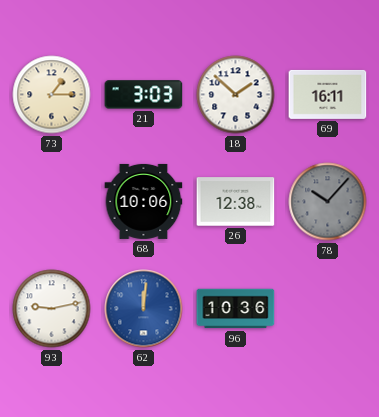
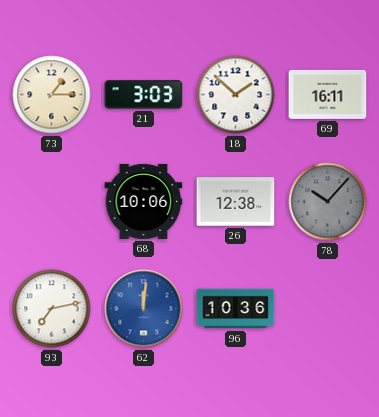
93: 9:13 -> 7:13
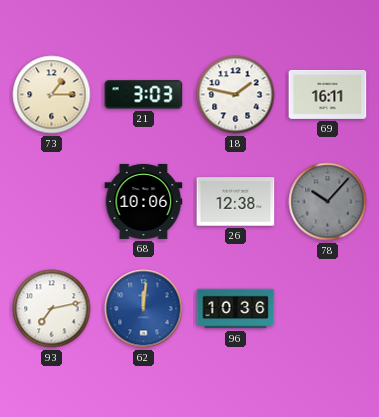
18: 1:52 -> 1:47
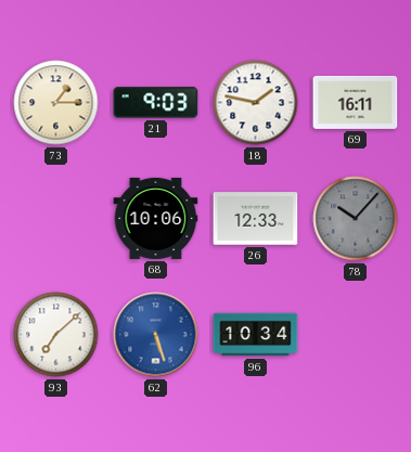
21: 3:03 -> 9:03
26: 12:38 -> 12:33
93: 7:13 -> 7:08
62: 12:01 -> 5:27
96: 10:36 -> 10:34
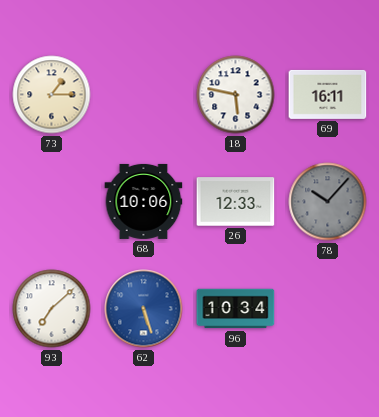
21: 9:03 -> none
18: 1:47 -> 5:47
